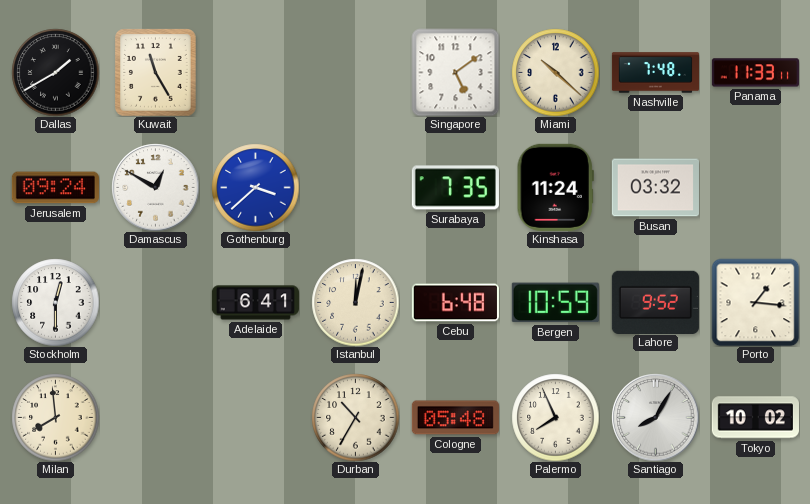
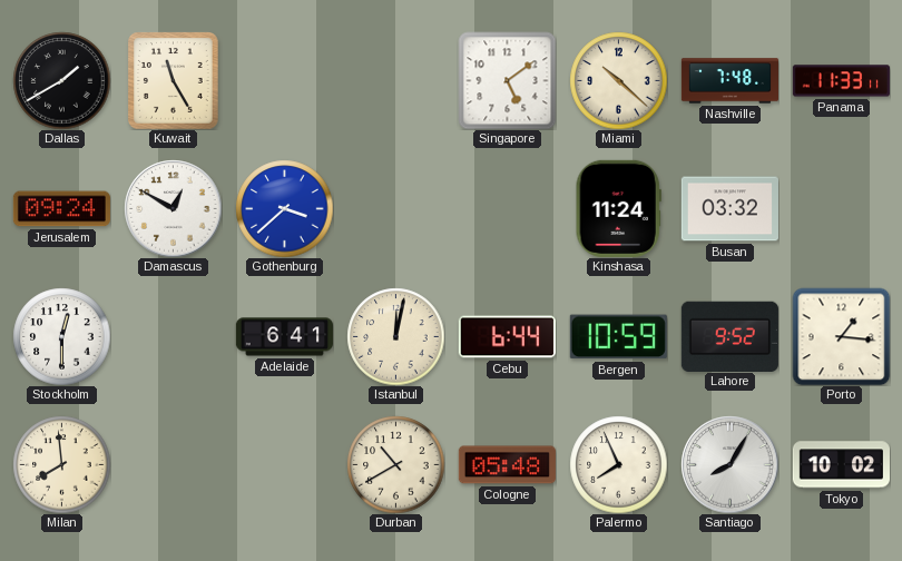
Surabaya: 7:35 -> none
Cebu: 6:48 -> 6:44
Durban: 10:35 -> 10:40
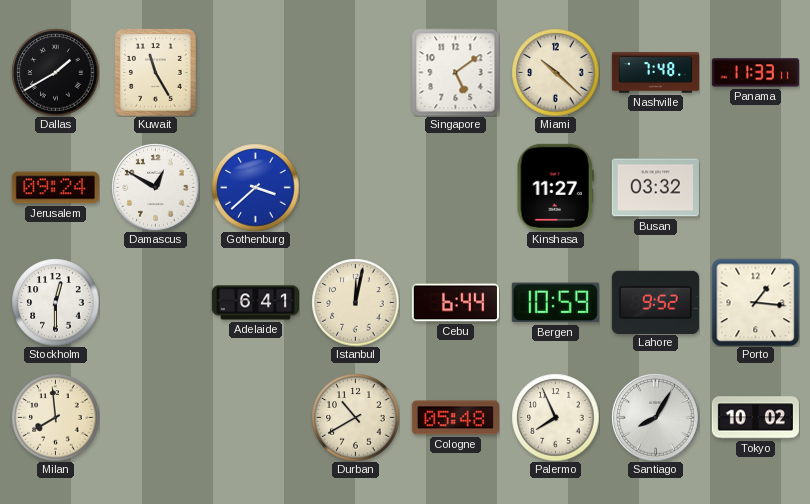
Kinshasa: 11:24 -> 11:27
